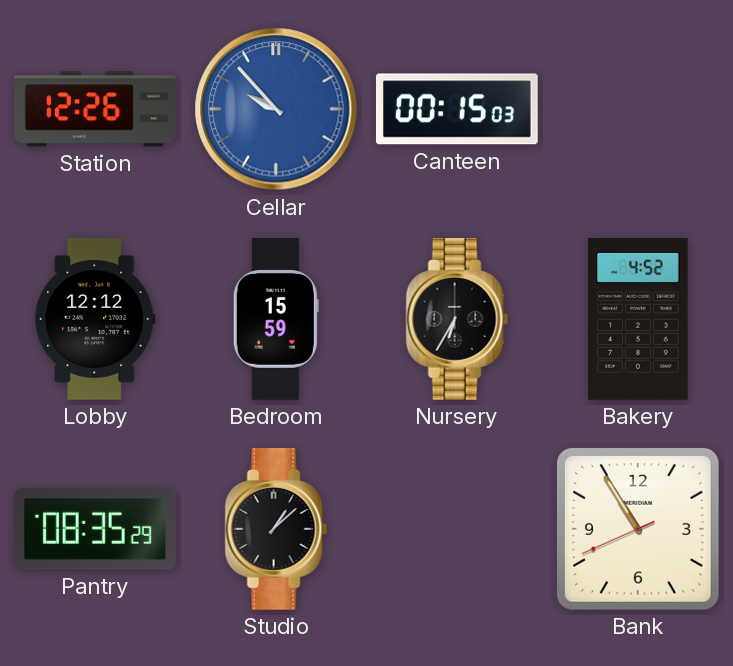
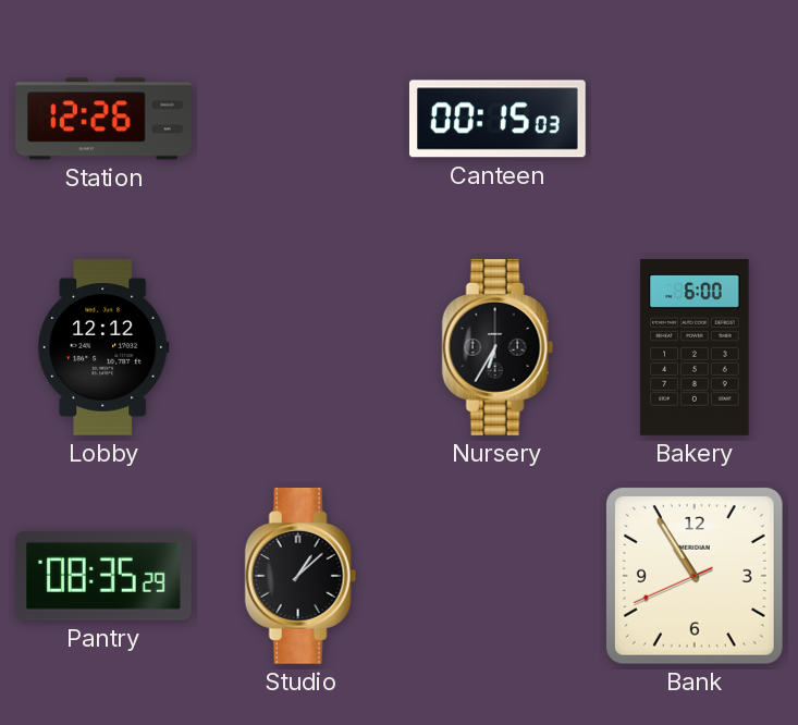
Cellar: 9:53 -> none
Bedroom: 15:59 -> none
Bakery: 4:52 -> 6:00
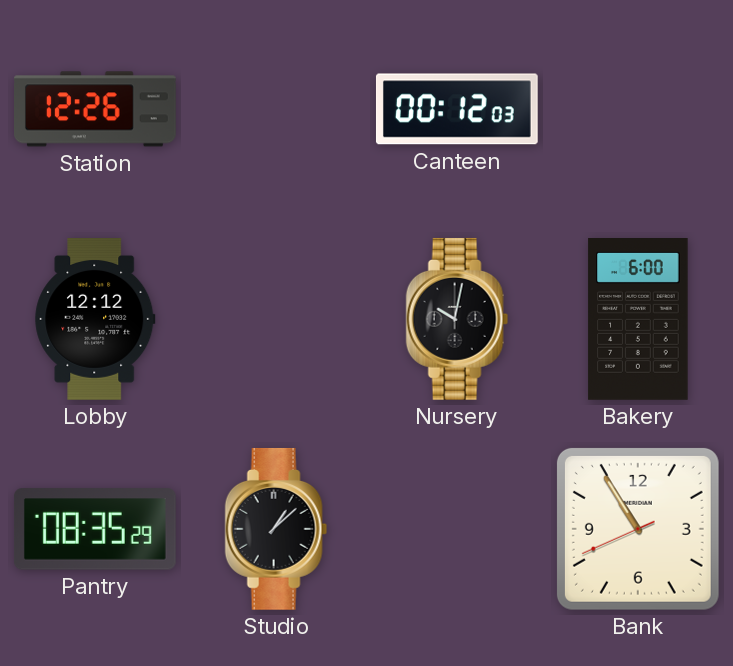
Canteen: 00:15 -> 00:12
Nursery: 6:35 -> 10:02
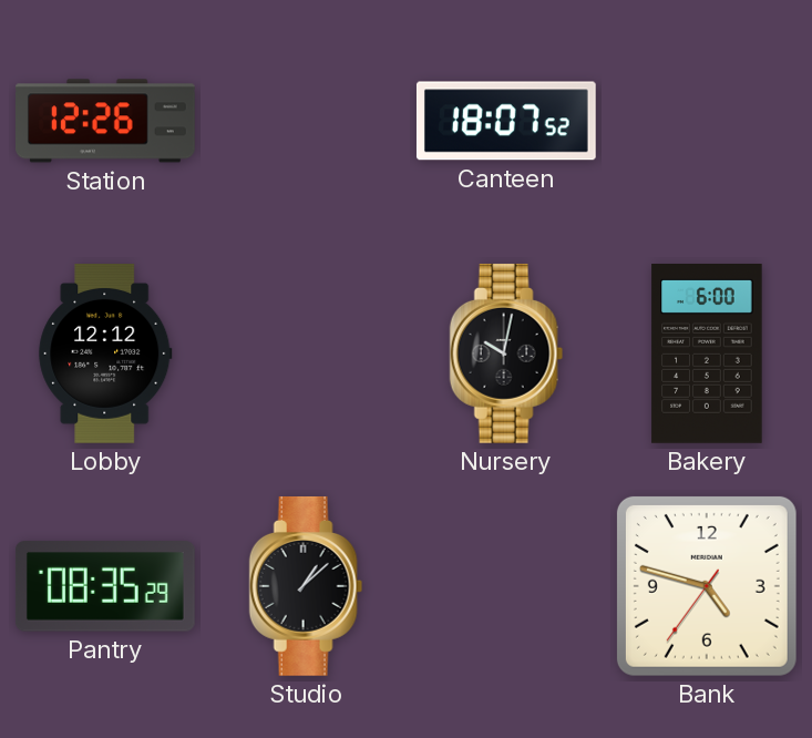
Canteen: 00:12 -> 18:07
Bank: 10:54 -> 4:47
